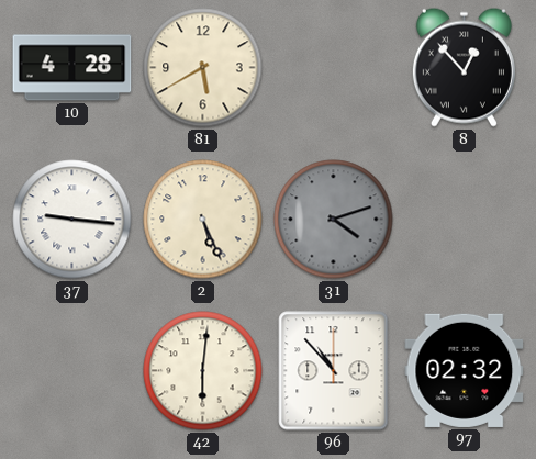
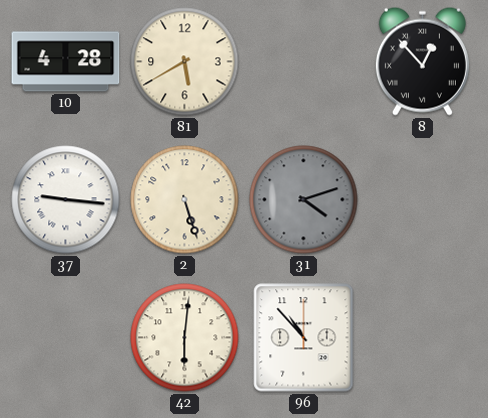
2: 5:26 -> 5:27
97: 02:32 -> none
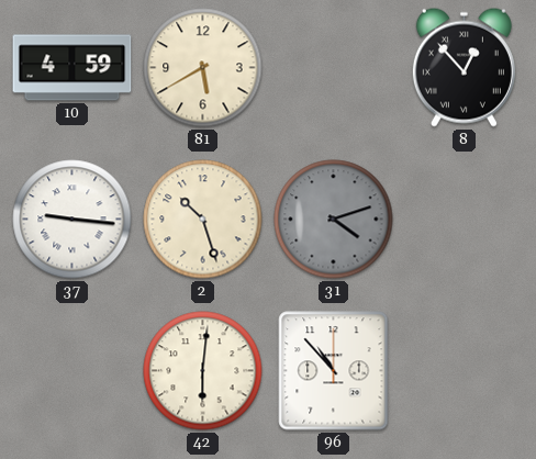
10: 4:28 -> 4:59
2: 5:27 -> 10:27
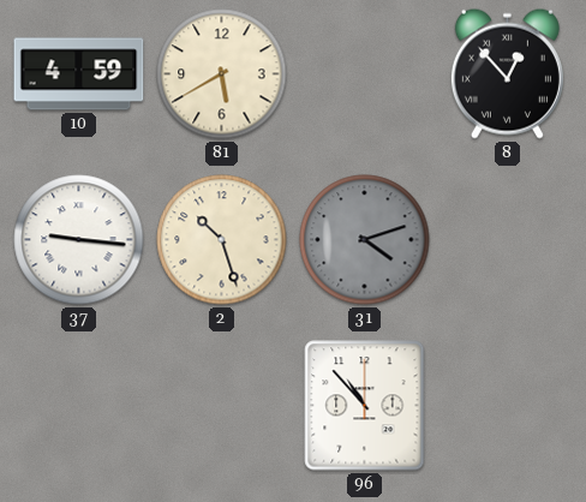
42: 6:01 -> none
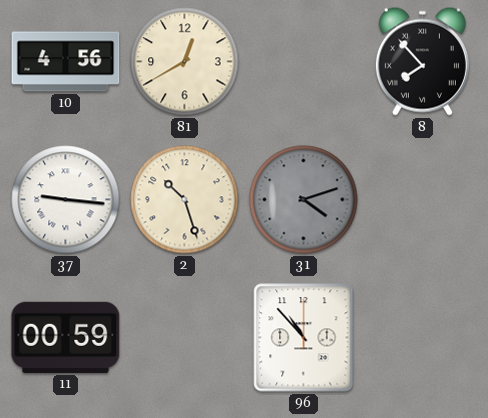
10: 4:59 -> 4:56
81: 5:40 -> 12:40
8: 12:53 -> 7:53
11: none -> 00:59
